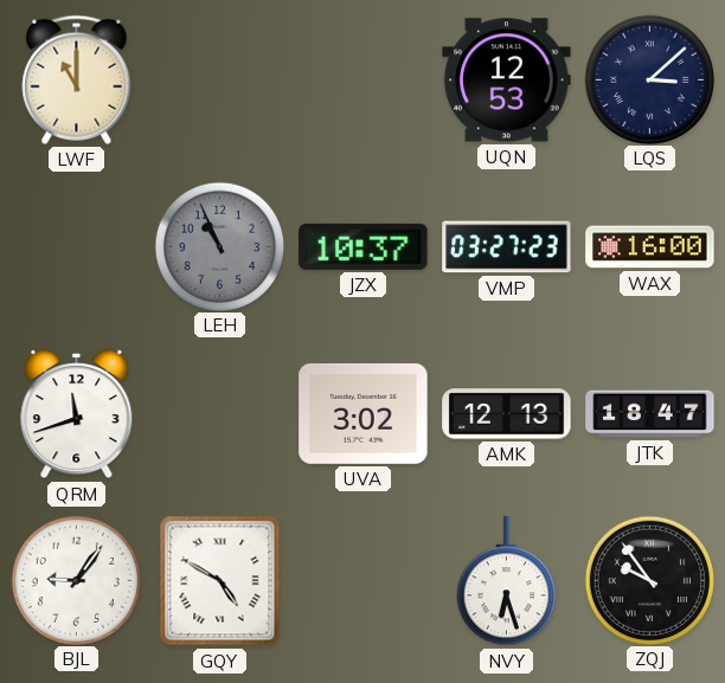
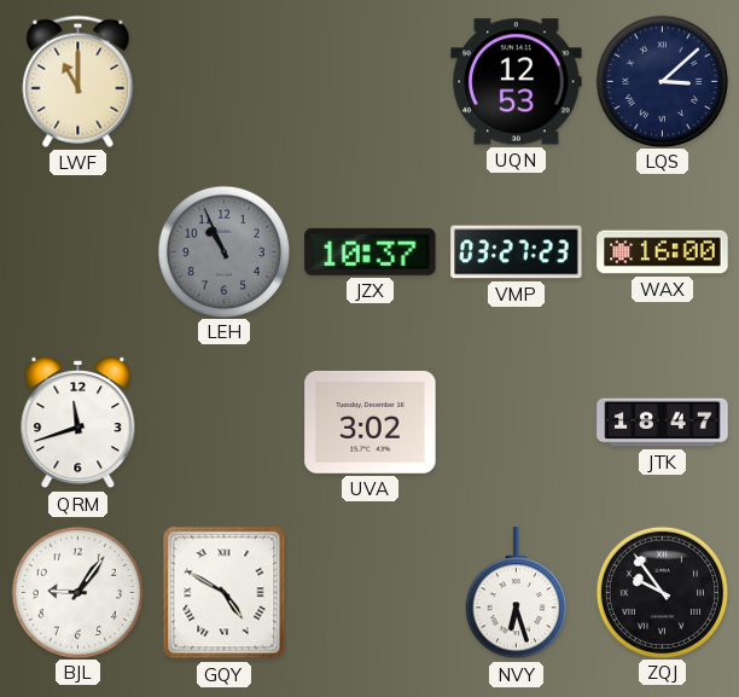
AMK: 12:13 -> none
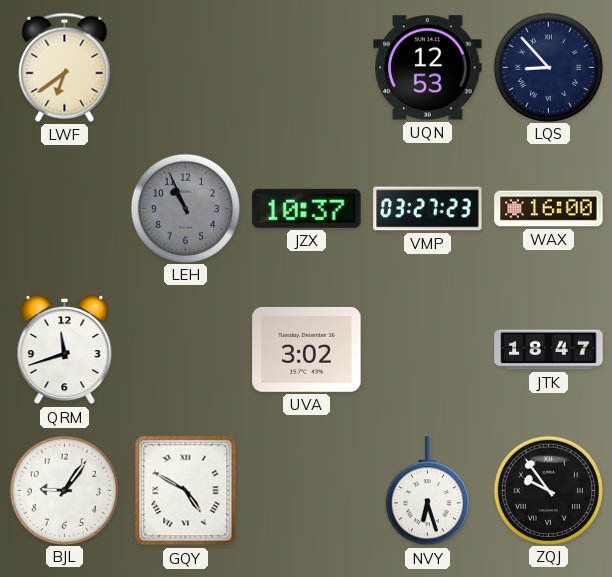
LWF: 11:00 -> 6:39
LQS: 3:08 -> 8:53
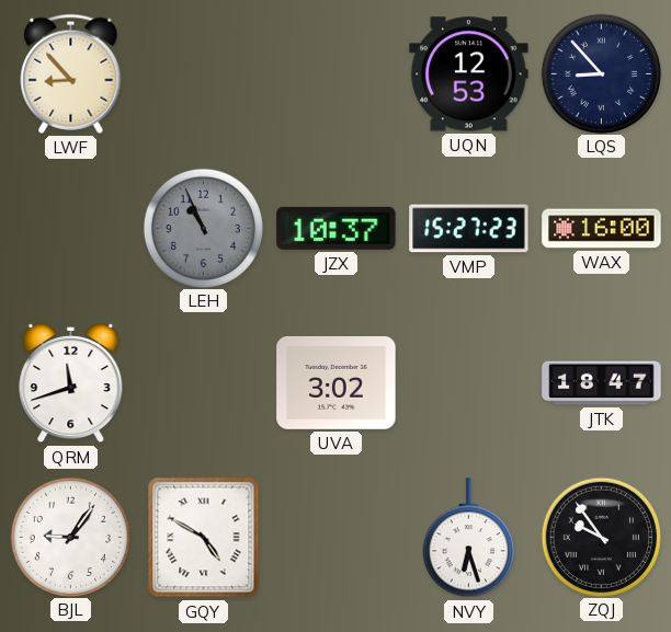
LWF: 6:39 -> 8:53
VMP: 03:27 -> 15:27
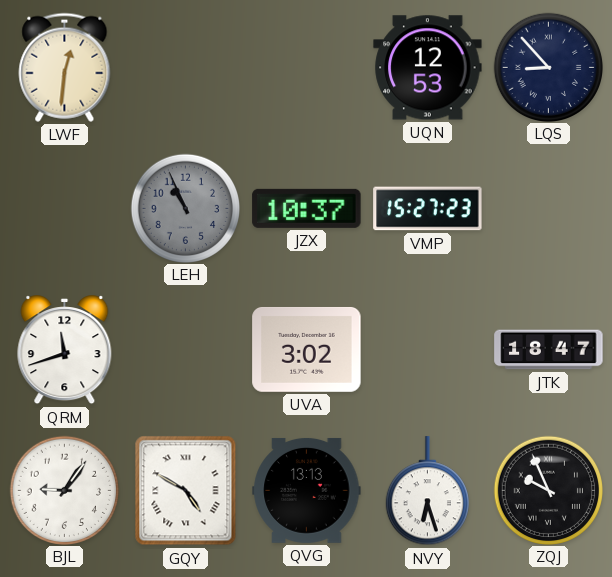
LWF: 8:53 -> 12:31
WAX: 16:00 -> none
QVG: none -> 13:13
ZQJ: 9:54 -> 9:56
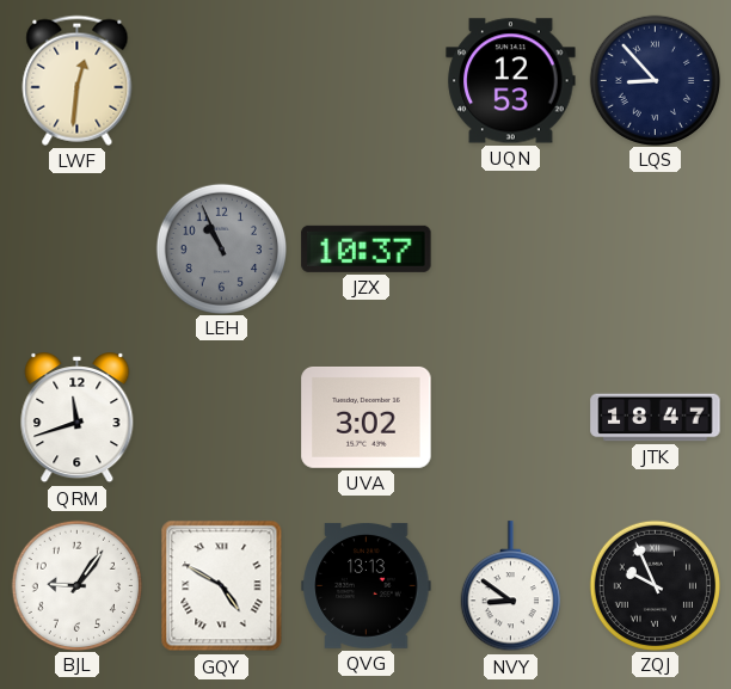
VMP: 15:27 -> none
NVY: 6:27 -> 8:51
